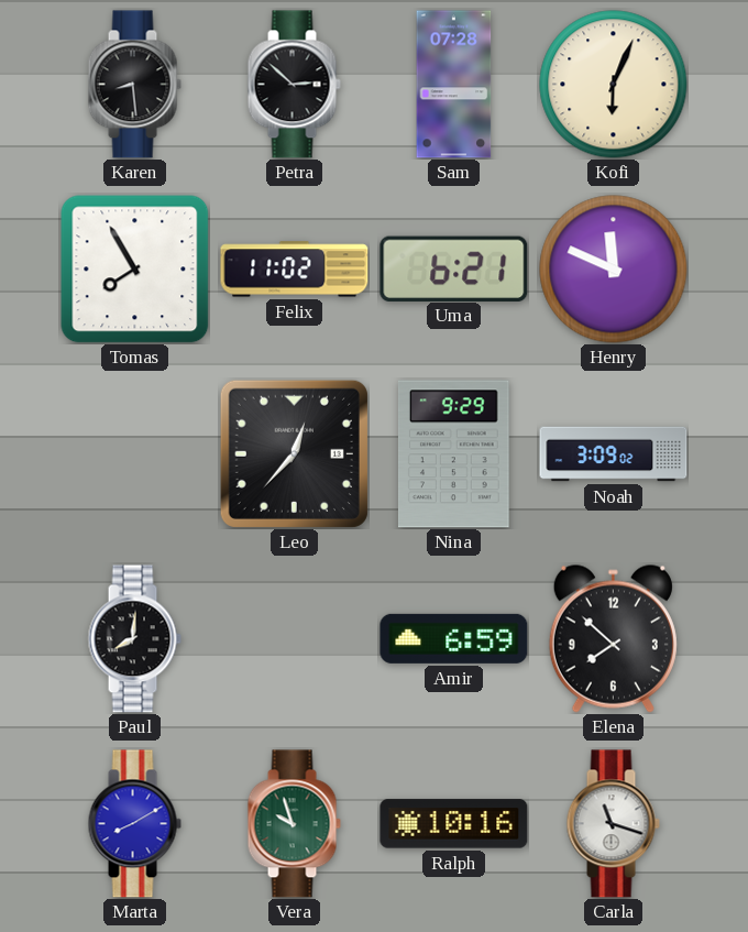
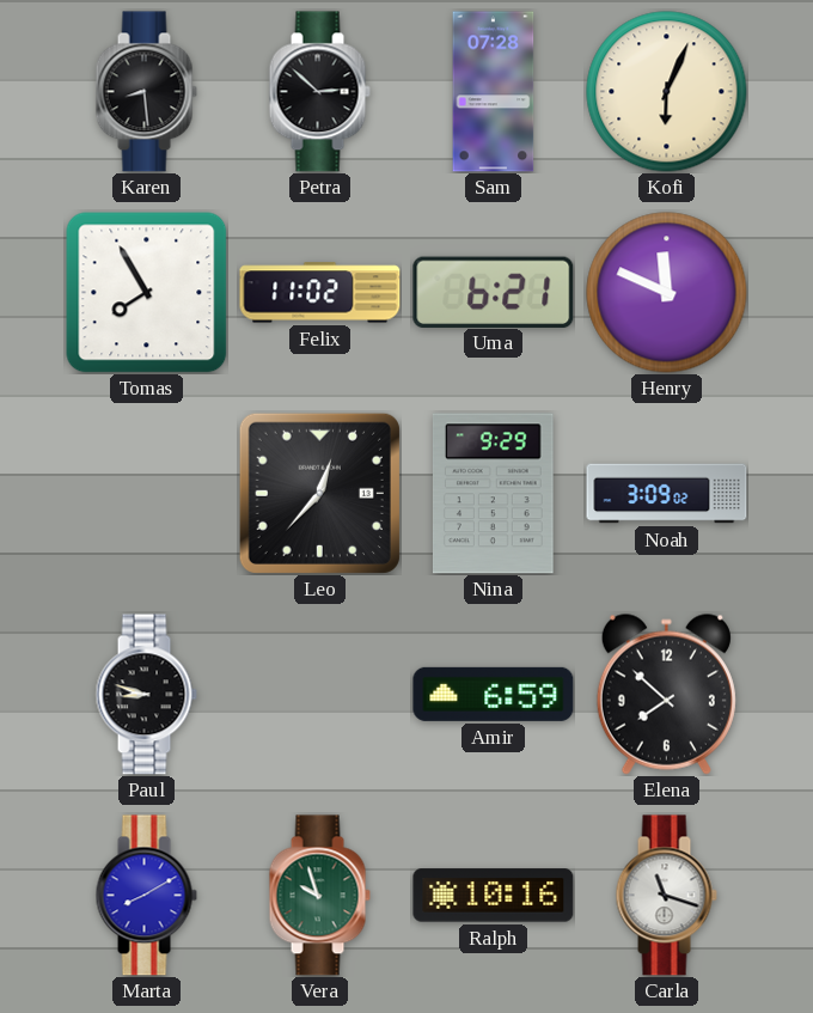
Paul: 8:01 -> 8:48
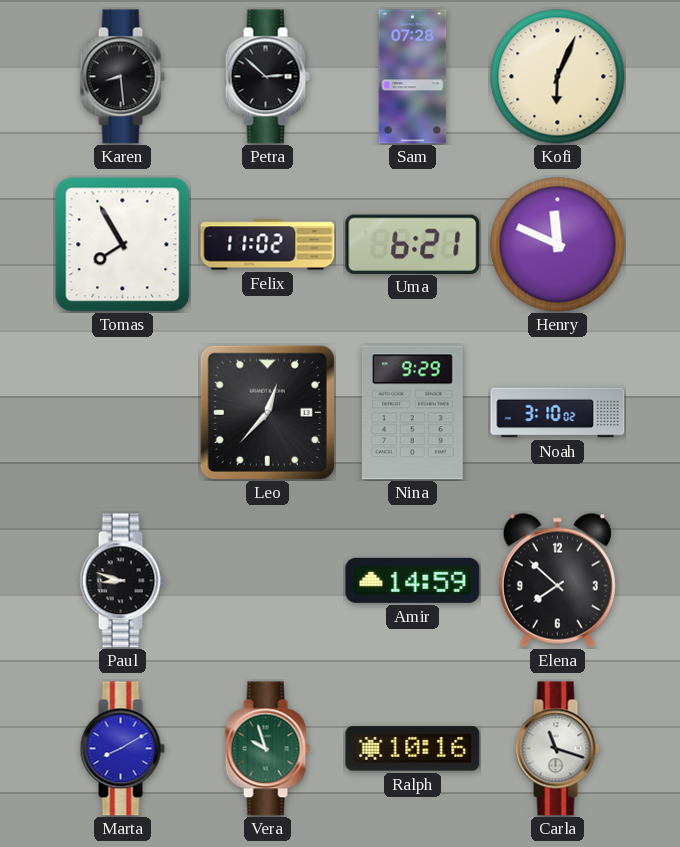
Noah: 3:09 -> 3:10
Amir: 6:59 -> 14:59
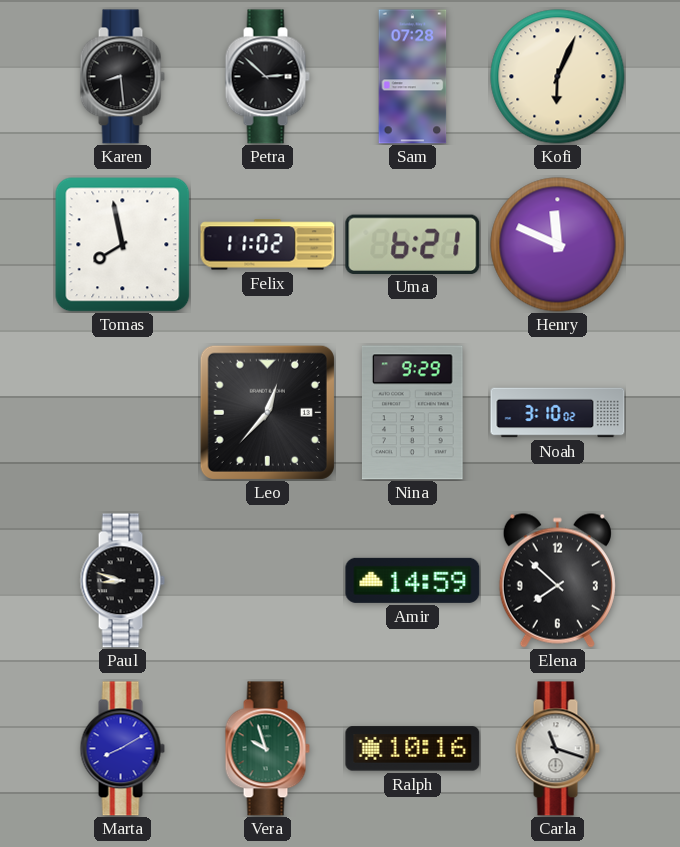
Tomas: 7:55 -> 7:58
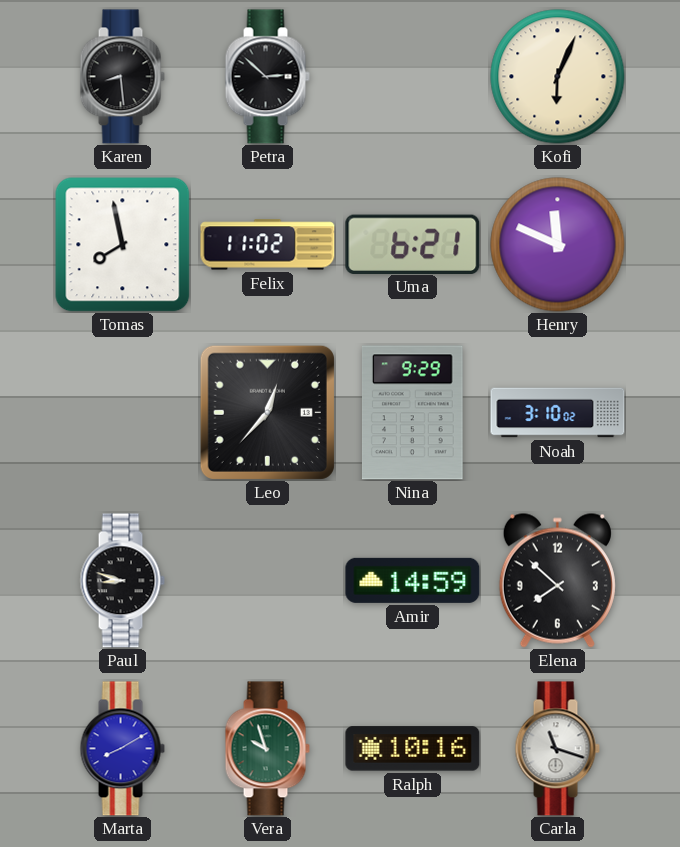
Sam: 07:28 -> none
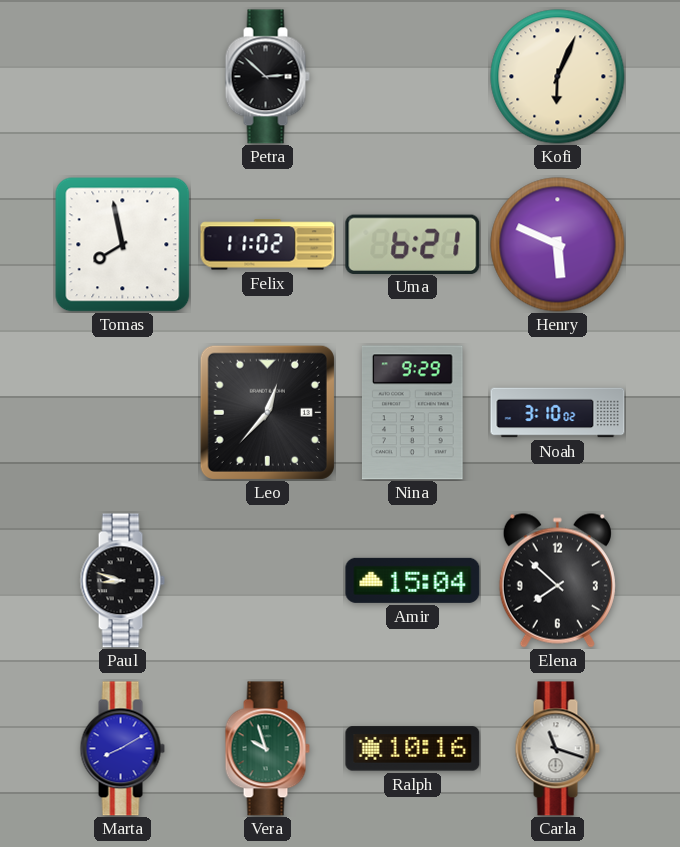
Karen: 8:29 -> none
Henry: 11:49 -> 5:49
Amir: 14:59 -> 15:04
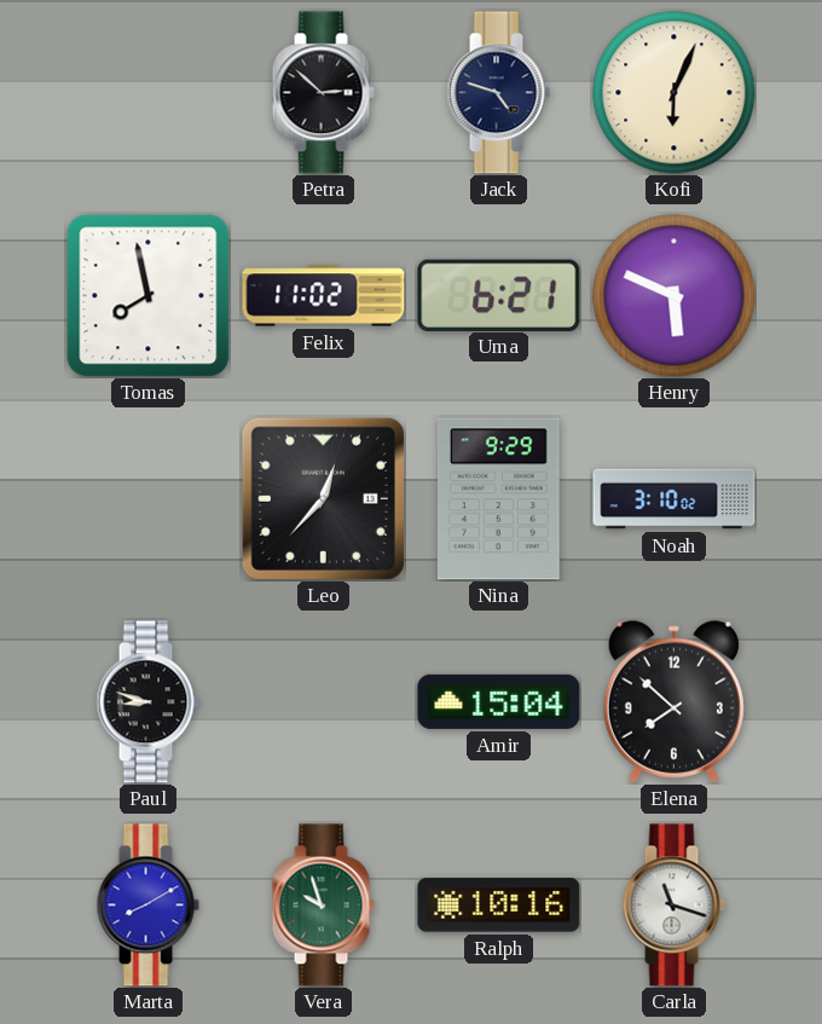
Jack: none -> 4:48
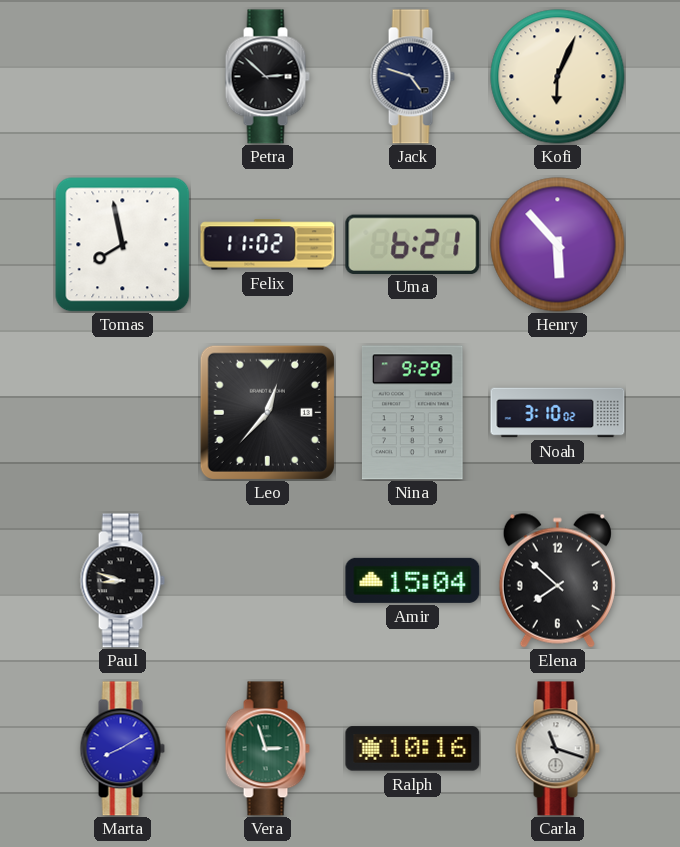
Henry: 5:49 -> 5:53
Vera: 9:57 -> 2:57
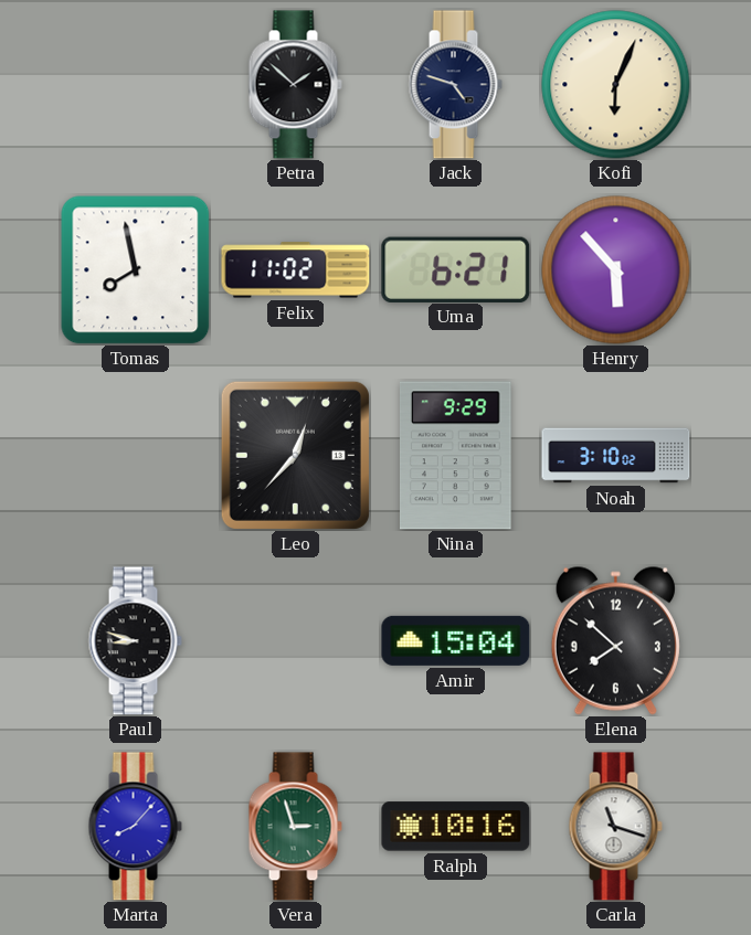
Petra: 2:52 -> 1:52
Marta: 8:10 -> 8:07
